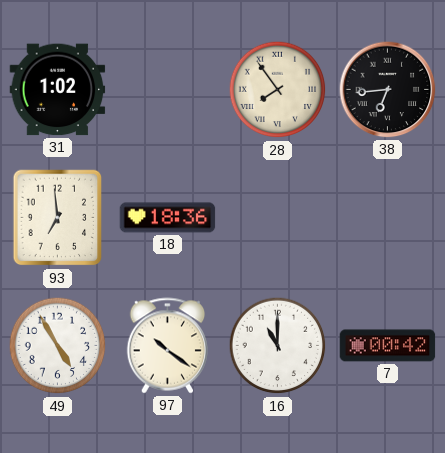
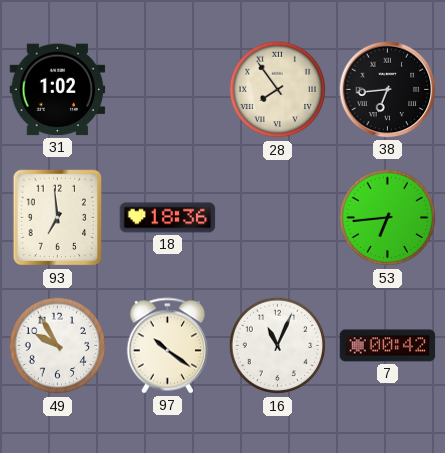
53: none -> 6:44
49: 4:55 -> 9:55
16: 11:00 -> 11:04
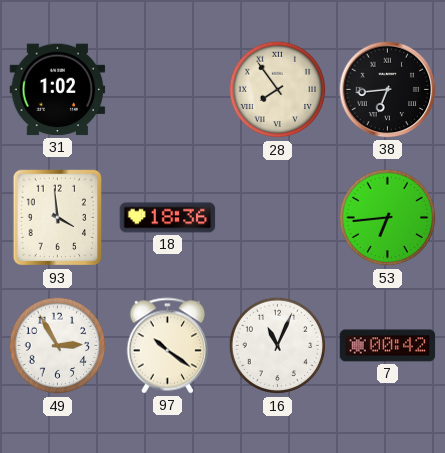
93: 6:59 -> 3:59
49: 9:55 -> 2:55
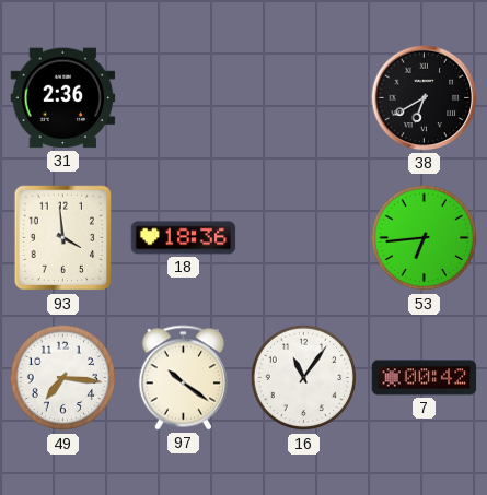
31: 1:02 -> 2:36
28: 7:54 -> none
38: 6:44 -> 6:40
49: 2:55 -> 7:16
16: 11:04 -> 11:06
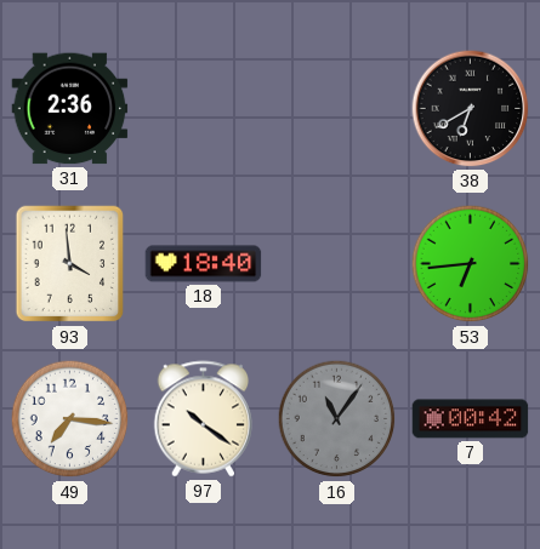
18: 18:36 -> 18:40
16 dial: white -> grey
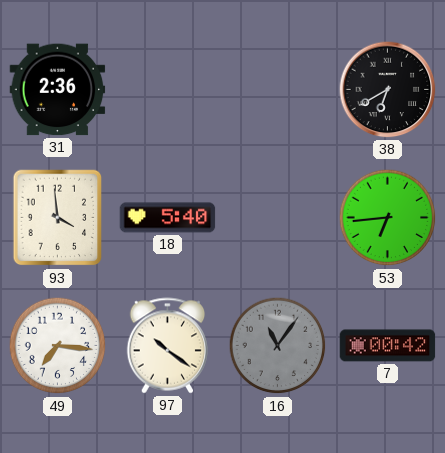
18: 18:40 -> 5:40
